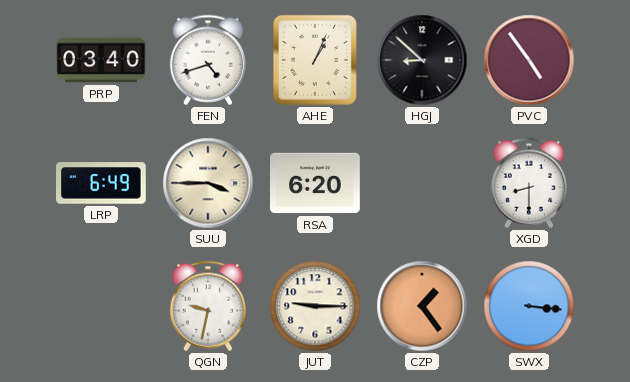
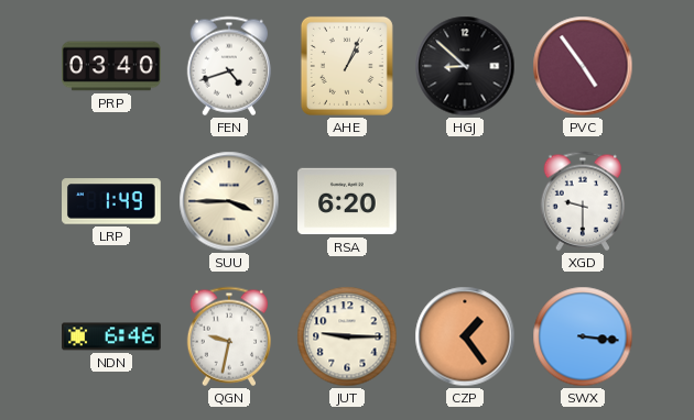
LRP: 6:49 -> 1:49
XGD: 8:30 -> 9:30
NDN: none -> 6:46
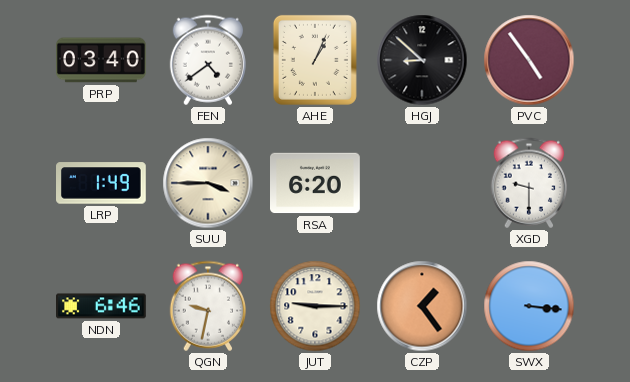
FEN: 4:42 -> 4:39
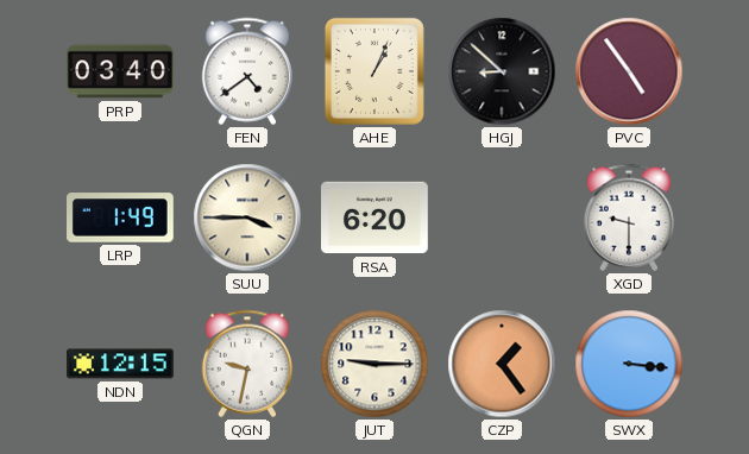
NDN: 6:46 -> 12:15
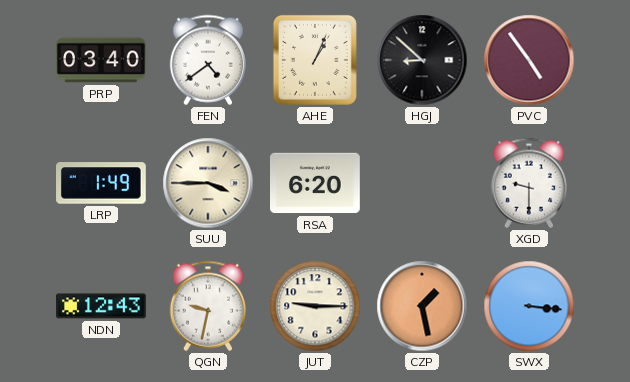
NDN: 12:15 -> 12:43
CZP: 1:24 -> 1:28
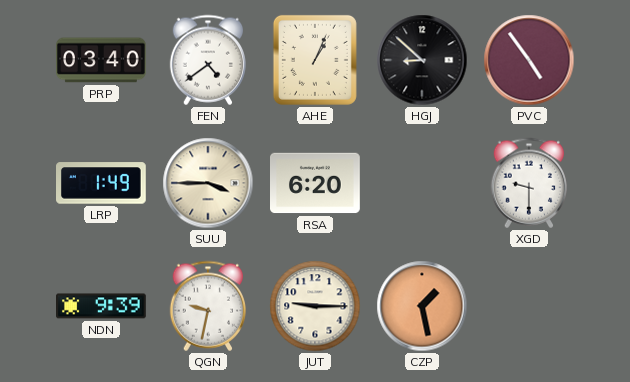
NDN: 12:43 -> 9:39
SWX: 3:16 -> none
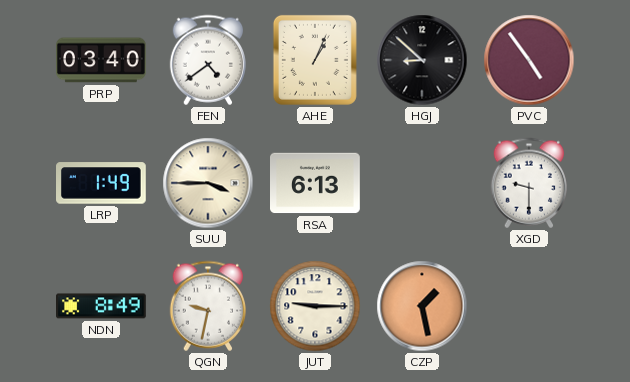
RSA: 6:20 -> 6:13
NDN: 9:39 -> 8:49
